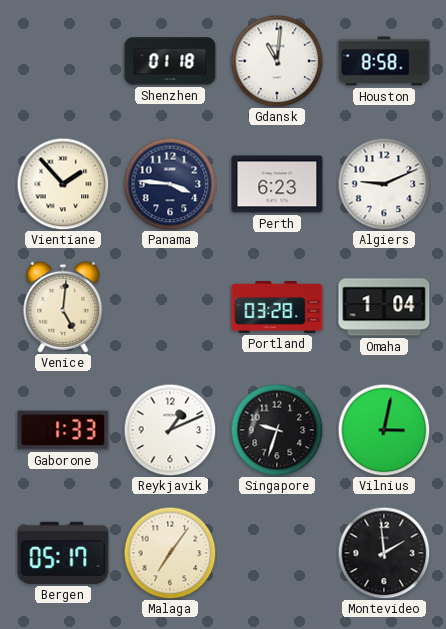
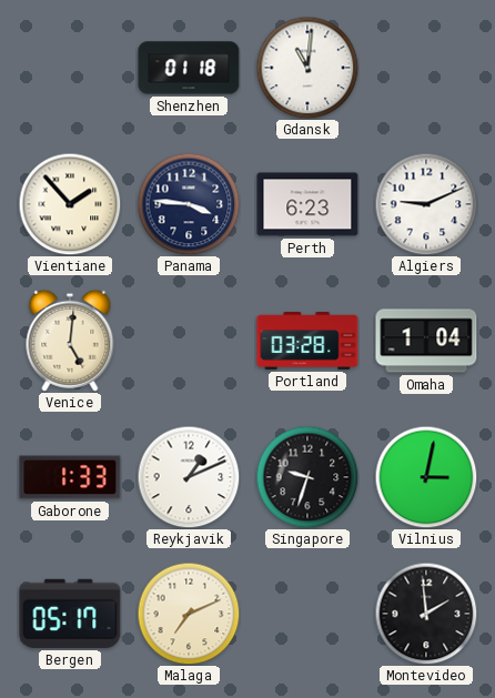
Houston: 8:58 -> none
Malaga: 7:06 -> 7:11
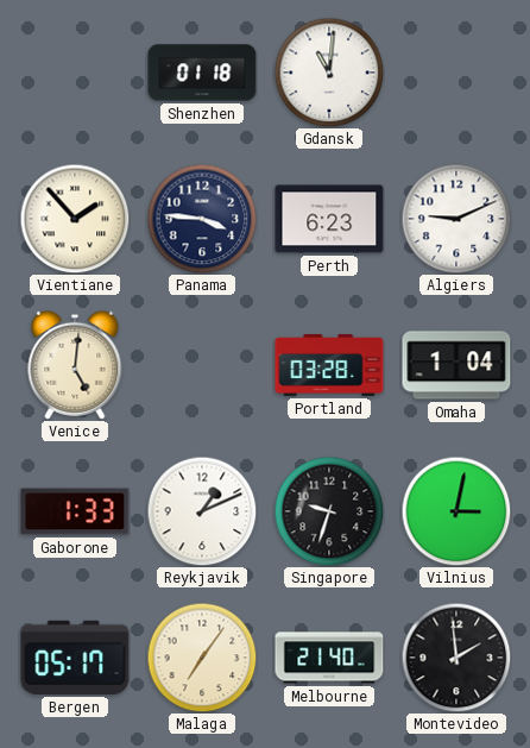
Malaga: 7:11 -> 7:06
Melbourne: none -> 21:40
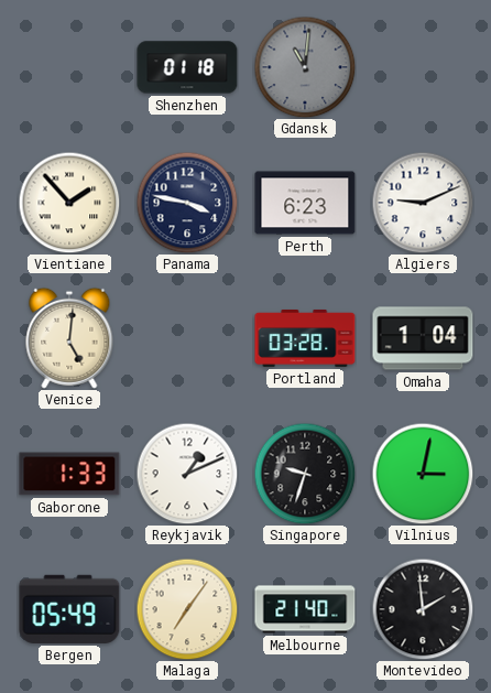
Gdansk dial: white -> grey
Panama: 3:46 -> 3:47
Bergen: 05:17 -> 05:49
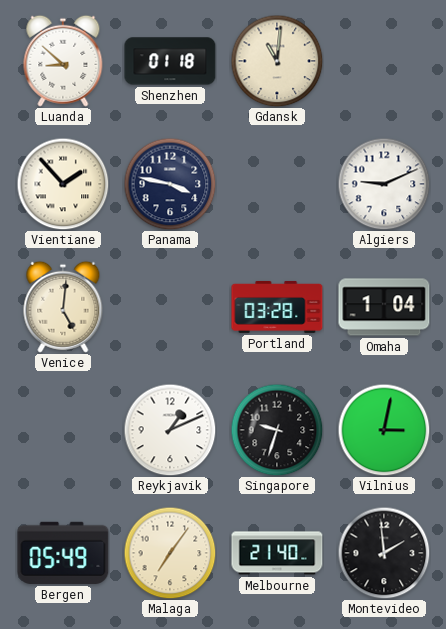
Luanda: none -> 8:52
Gdansk dial: grey -> cream
Perth: 6:23 -> none
Gaborone: 1:33 -> none
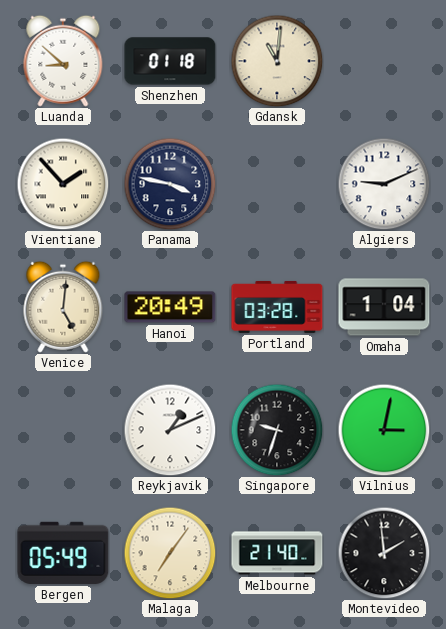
Hanoi: none -> 20:49
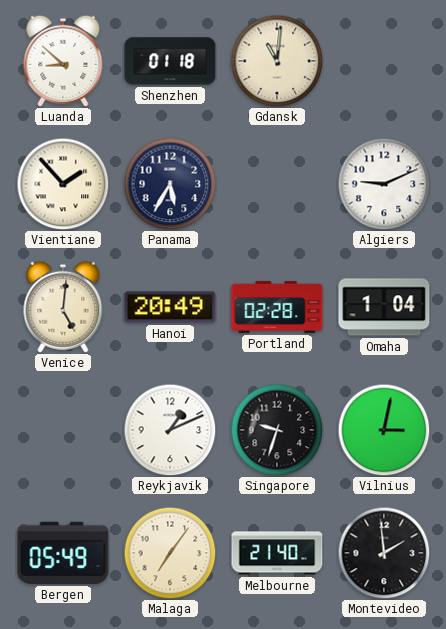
Panama: 3:47 -> 5:35
Portland: 03:28 -> 02:28
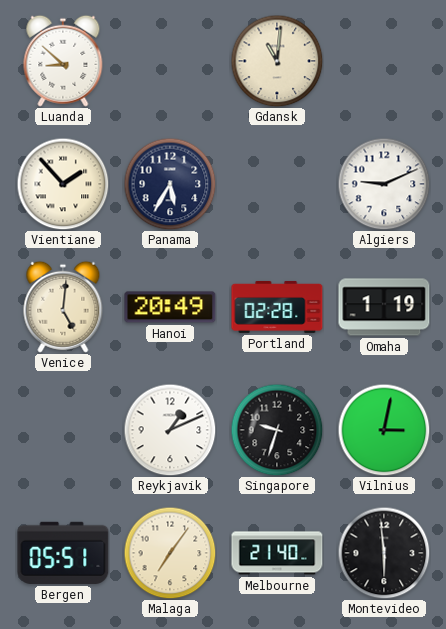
Shenzhen: 01:18 -> none
Omaha: 1:04 -> 1:19
Bergen: 05:49 -> 05:51
Montevideo: 1:59 -> 5:59
